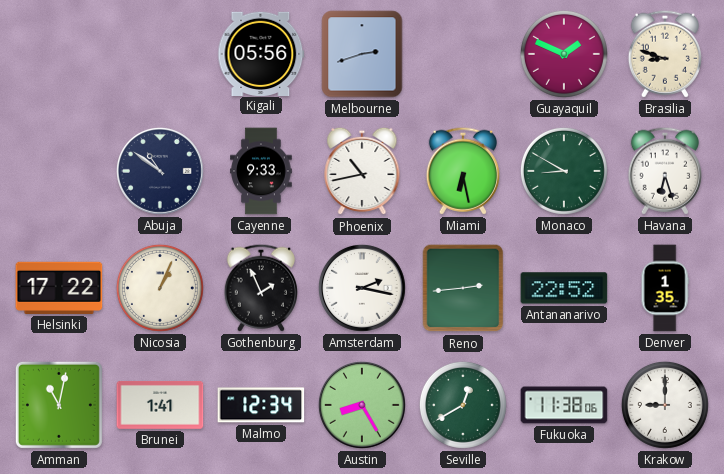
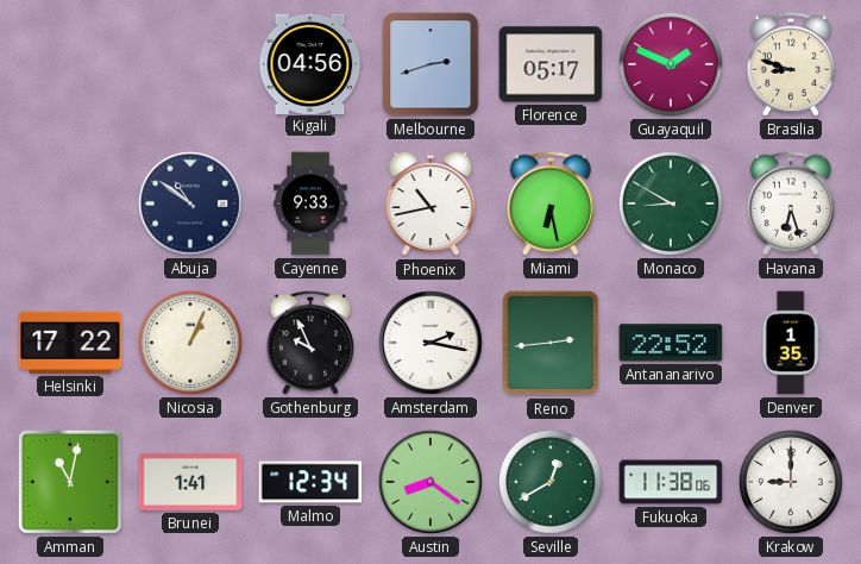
Kigali: 05:56 -> 04:56
Florence: none -> 05:17
Gothenburg: 1:56 -> 9:56
Austin: 8:25 -> 8:21
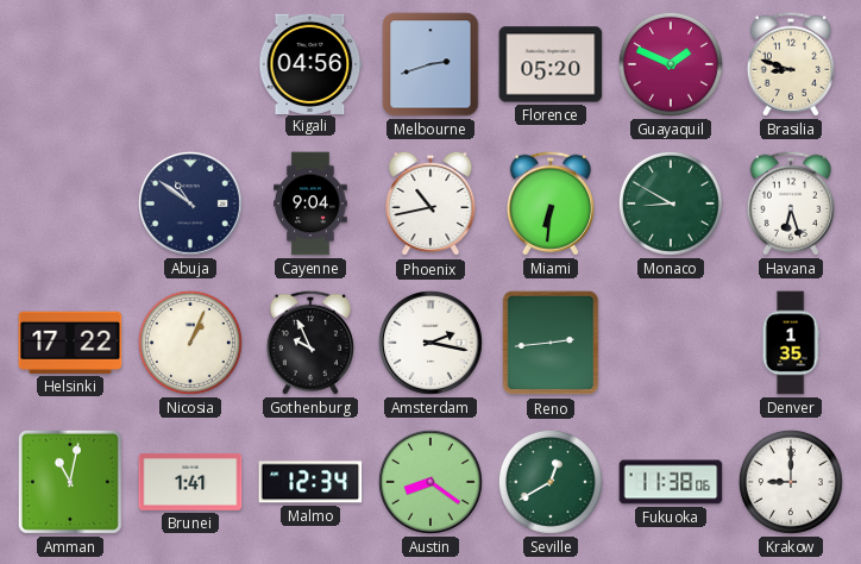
Florence: 05:17 -> 05:20
Cayenne: 9:33 -> 9:04
Miami: 6:28 -> 6:31
Antananarivo: 22:52 -> none
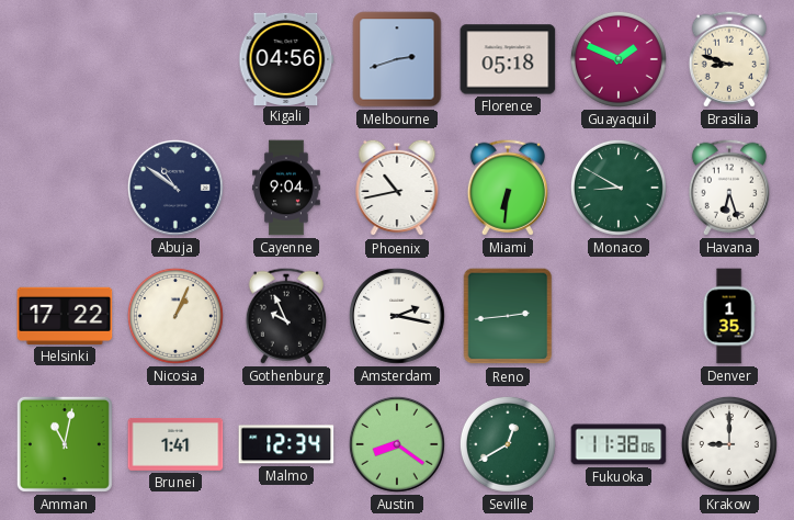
Florence: 05:20 -> 05:18
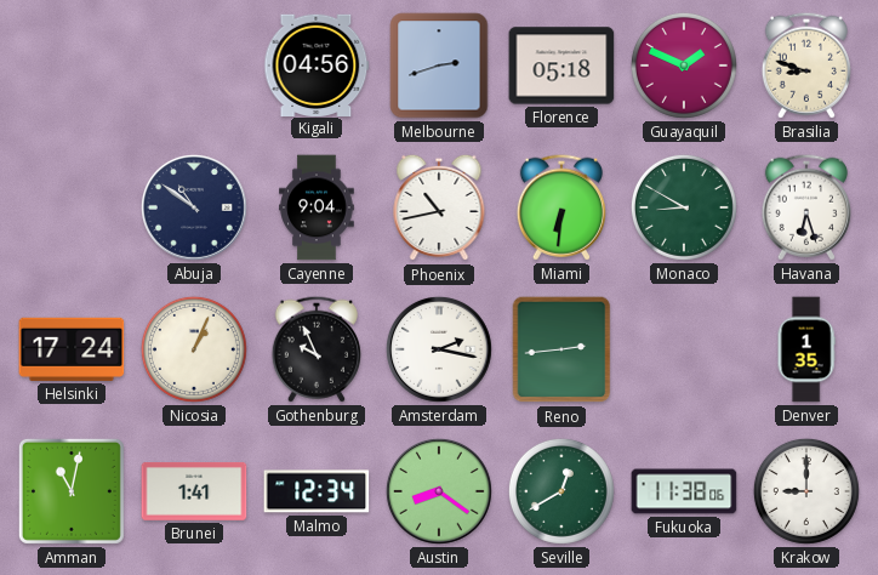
Helsinki: 17:22 -> 17:24
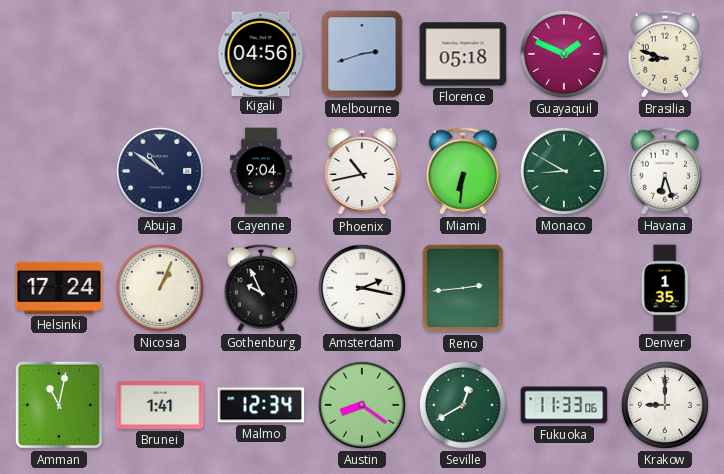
Fukuoka: 11:38 -> 11:33
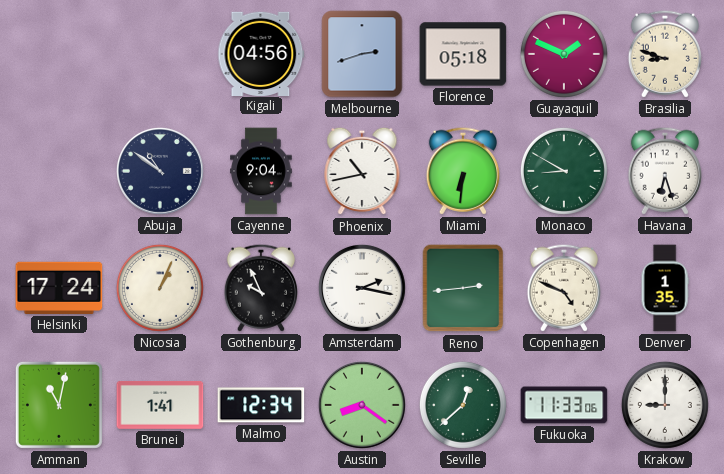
Copenhagen: none -> 4:49
Seville: 12:40 -> 12:38
